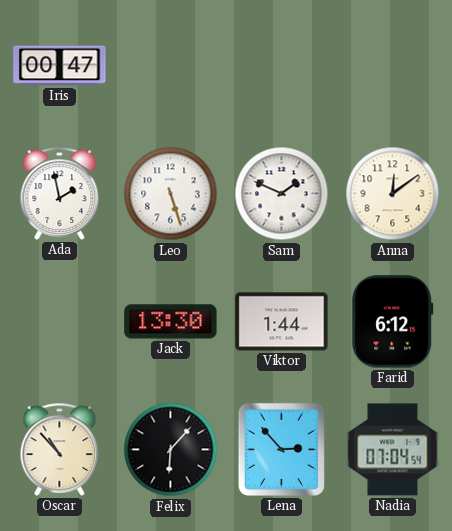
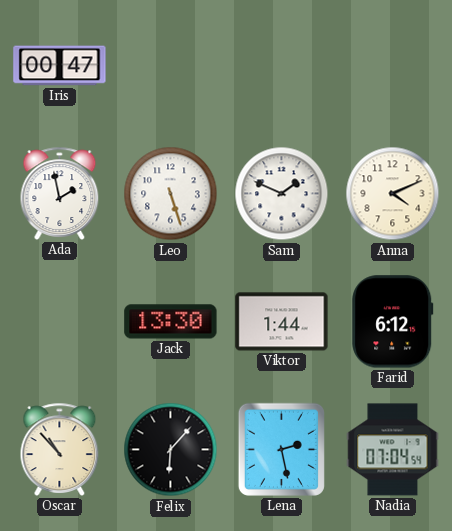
Anna: 12:09 -> 4:11
Lena: 2:53 -> 2:28
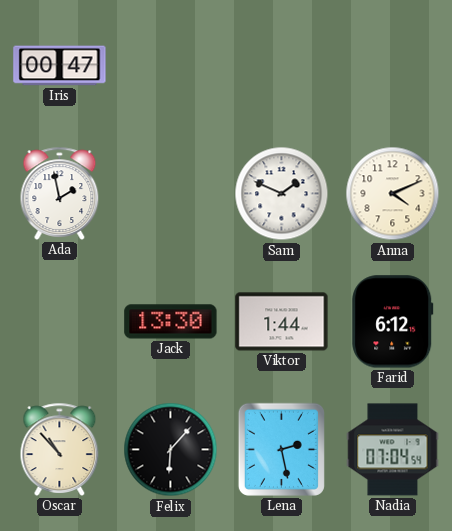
Leo: 5:27 -> none
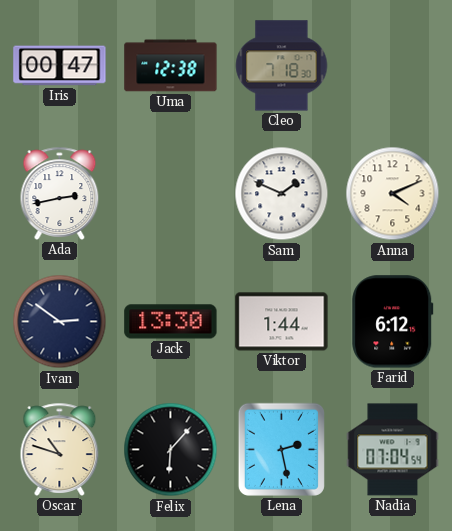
Uma: none -> 12:38
Cleo: none -> 7:18
Ada: 1:58 -> 2:43
Ivan: none -> 2:51
Oscar: 10:53 -> 10:48
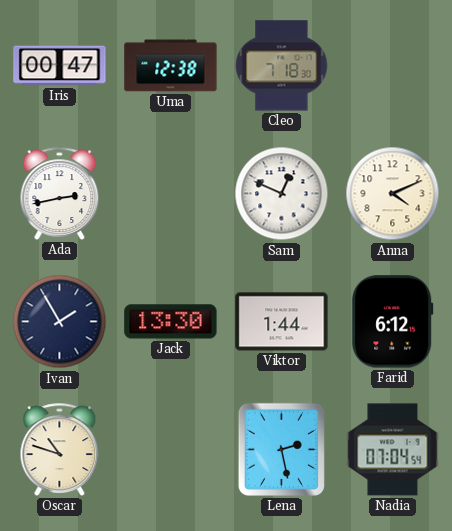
Sam: 1:49 -> 12:49
Ivan: 2:51 -> 1:55
Felix: 6:07 -> none
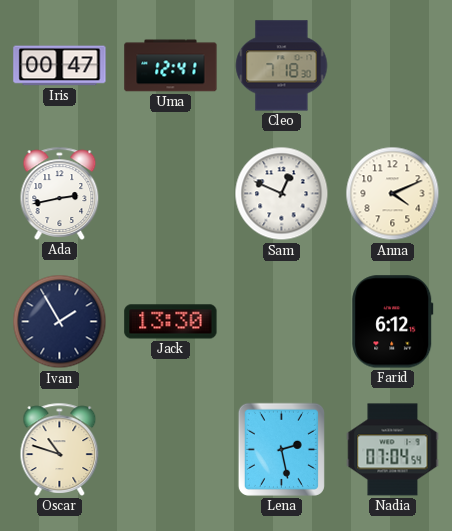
Uma: 12:38 -> 12:41
Viktor: 1:44 -> none
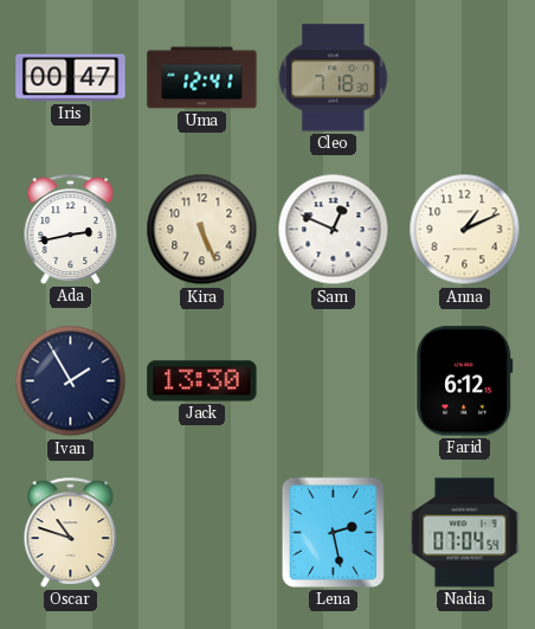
Kira: none -> 5:26
Anna: 4:11 -> 1:11
